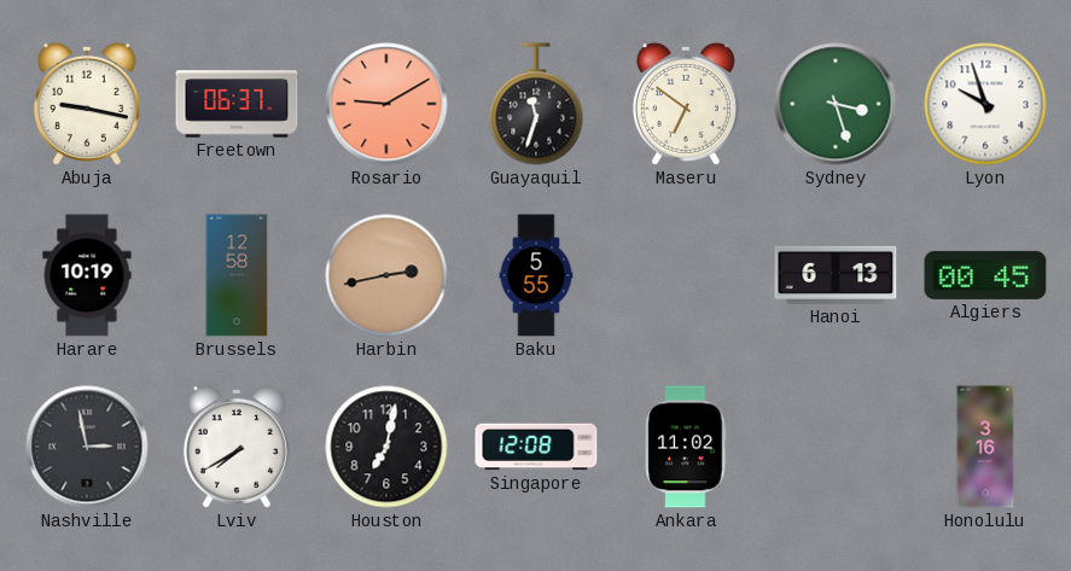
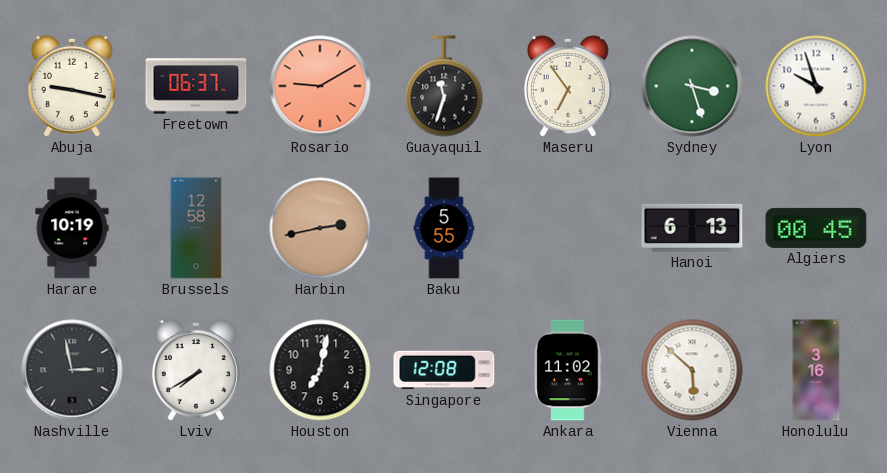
Maseru: 6:51 -> 6:54
Vienna: none -> 5:52
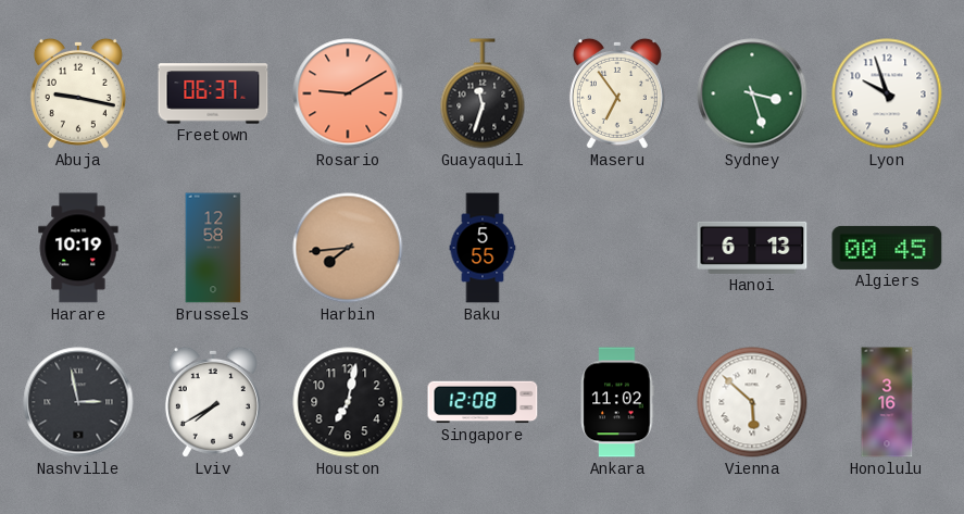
Harbin: 2:43 -> 7:44
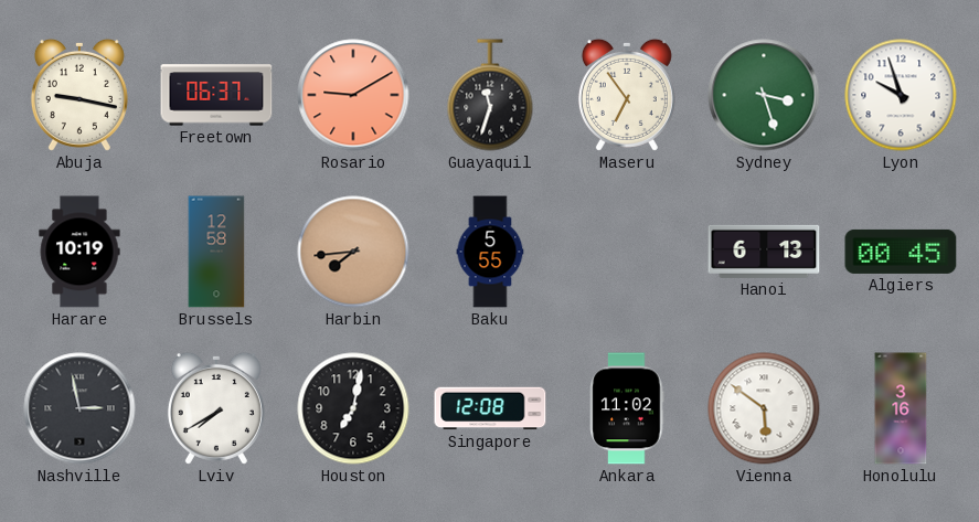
Vienna: 5:52 -> 5:51
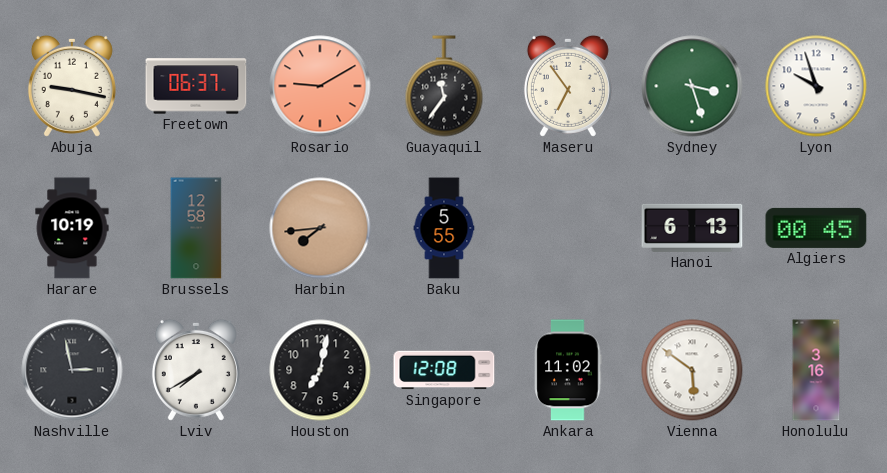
Guayaquil: 11:33 -> 11:36
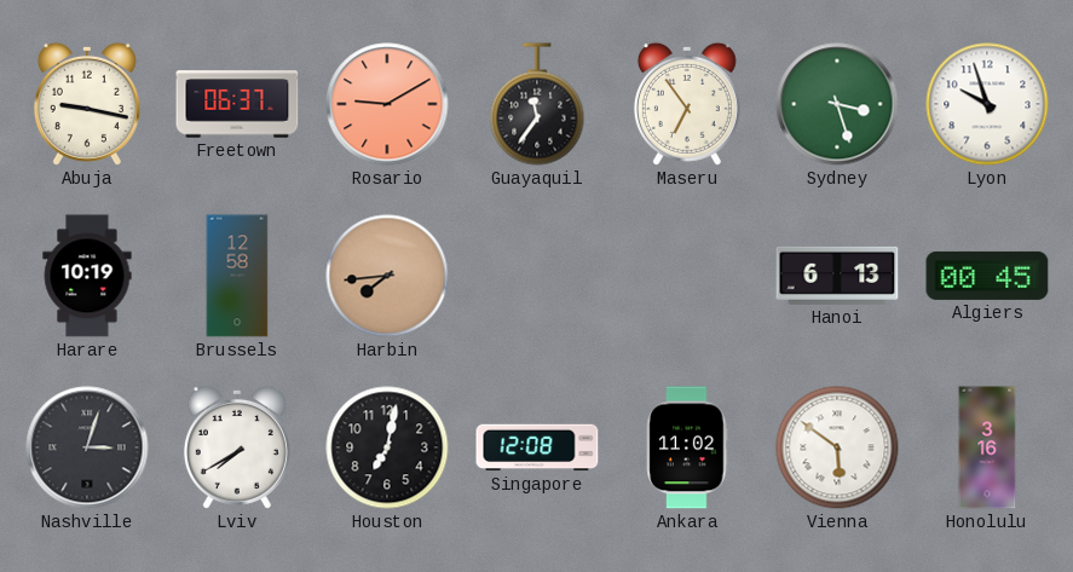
Baku: 5:55 -> none
Nashville: 2:58 -> 3:03
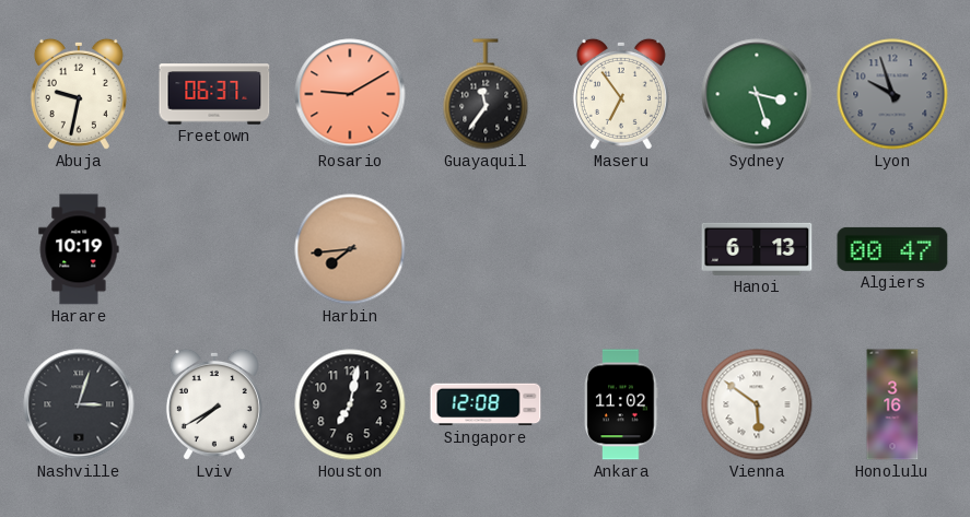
Abuja: 9:17 -> 9:32
Lyon dial: white -> grey
Brussels: 12:58 -> none
Algiers: 00:45 -> 00:47
